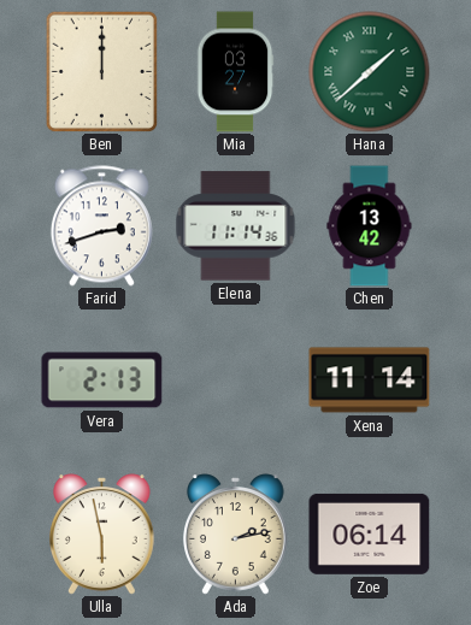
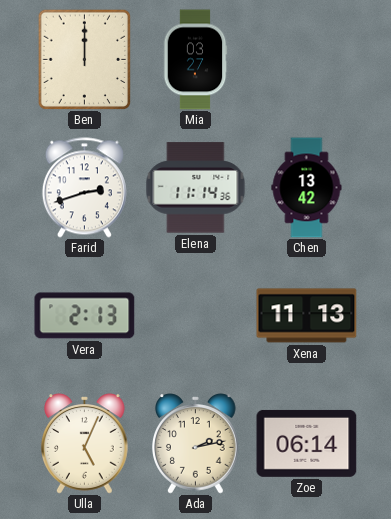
Hana: 1:38 -> none
Xena: 11:14 -> 11:13
Ulla: 5:58 -> 5:04
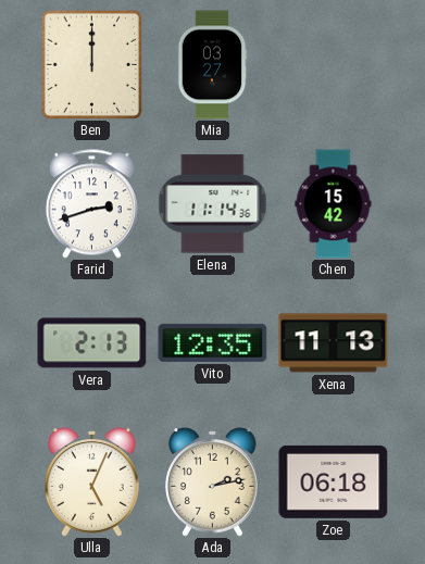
Chen: 13:42 -> 15:42
Vito: none -> 12:35
Zoe: 06:14 -> 06:18
